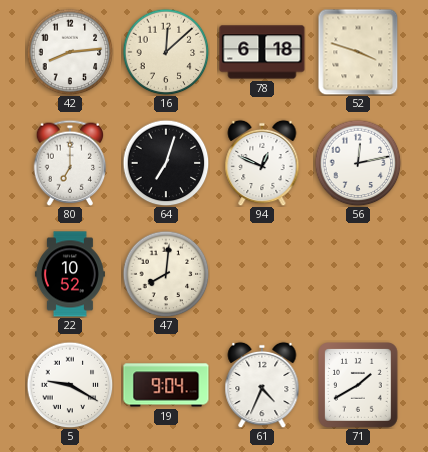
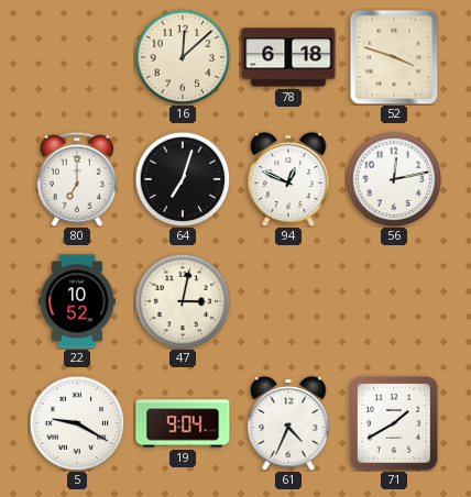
42: 8:14 -> none
47: 8:01 -> 3:02
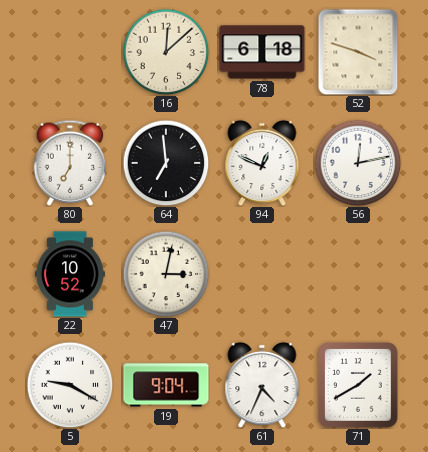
64: 7:03 -> 6:59
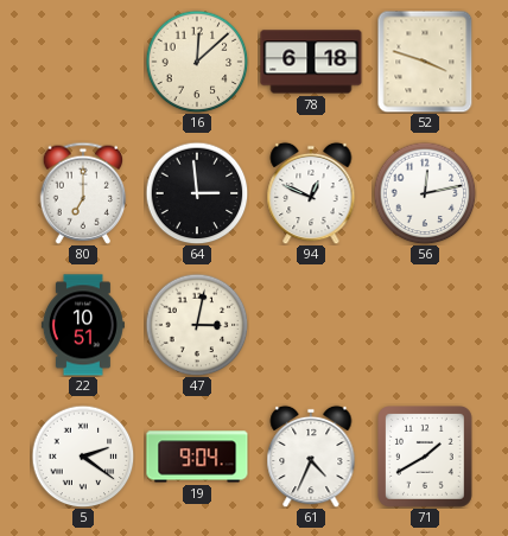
64: 6:59 -> 2:59
22: 10:52 -> 10:51
5: 9:20 -> 2:21
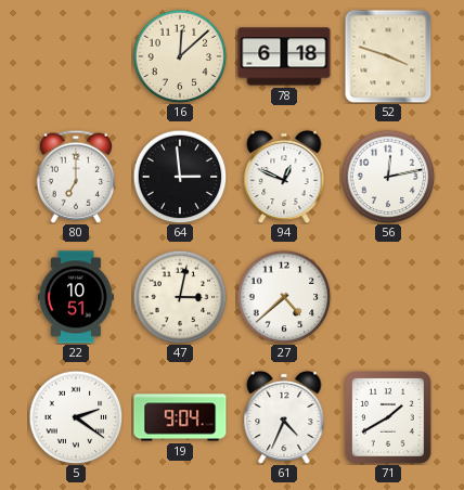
27: none -> 4:38
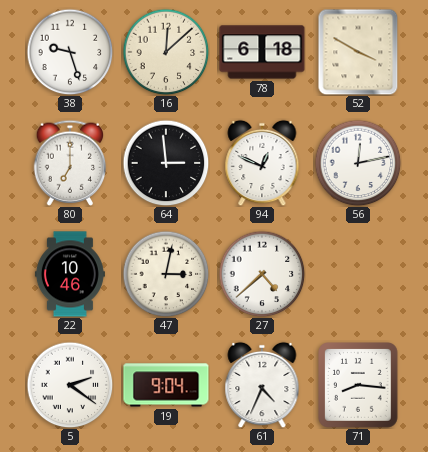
38: none -> 9:27
52: 3:48 -> 3:50
22: 10:51 -> 10:46
71: 1:40 -> 8:16
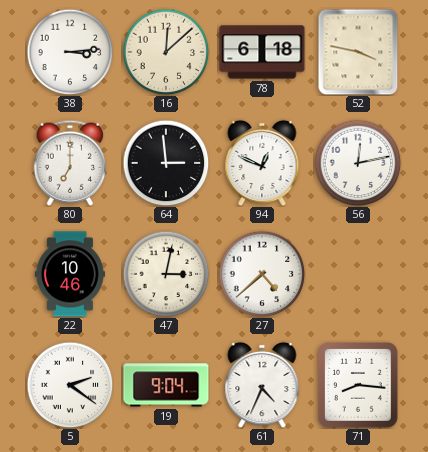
38: 9:27 -> 3:14
52: 3:50 -> 3:47
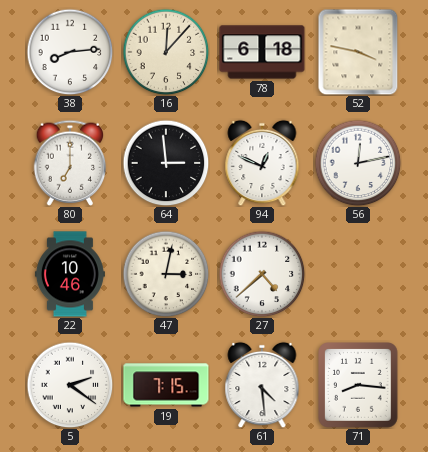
38: 3:14 -> 8:14
16: 12:08 -> 12:07
19: 9:04 -> 7:15
61: 4:34 -> 4:29
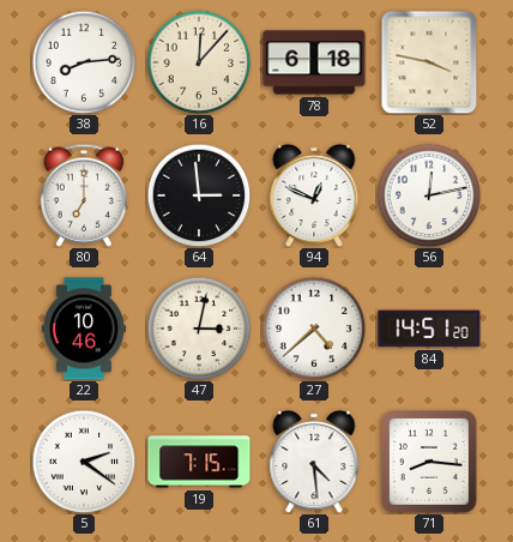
84: none -> 14:51
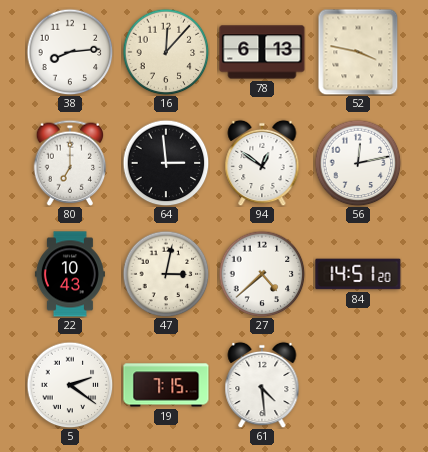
78: 6:18 -> 6:13
94: 12:49 -> 12:51
22: 10:46 -> 10:43
71: 8:16 -> none
